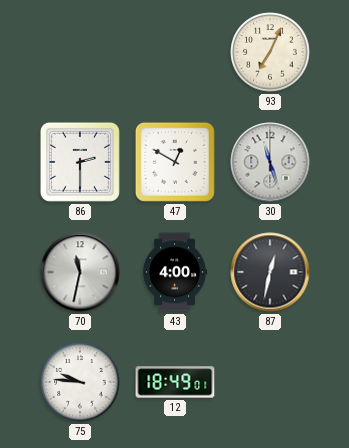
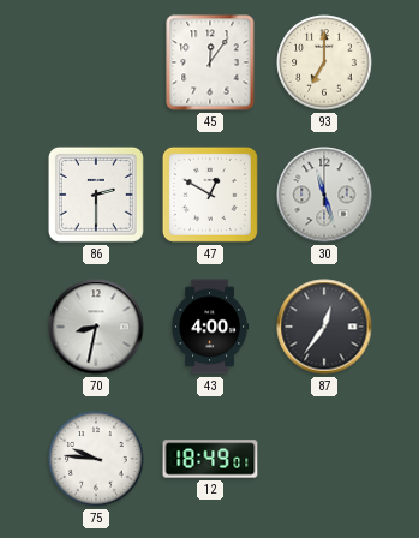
45: none -> 12:06
93: 7:04 -> 7:00
70: 11:32 -> 8:32
87: 12:32 -> 12:36
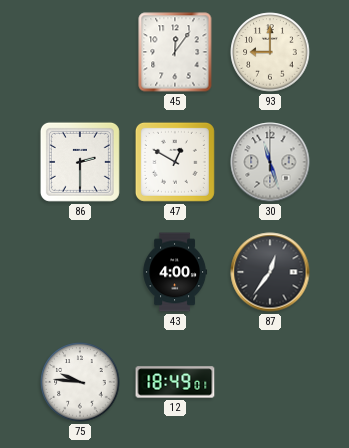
93: 7:00 -> 9:00
70: 8:32 -> none
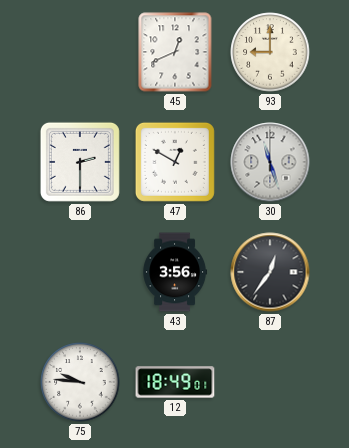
45: 12:06 -> 12:41
43: 4:00 -> 3:56
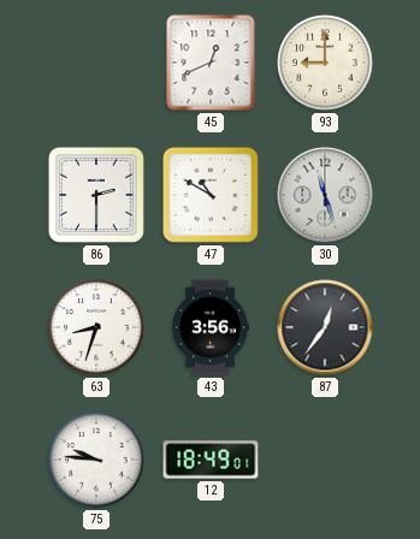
47: 12:50 -> 10:50
63: none -> 8:33
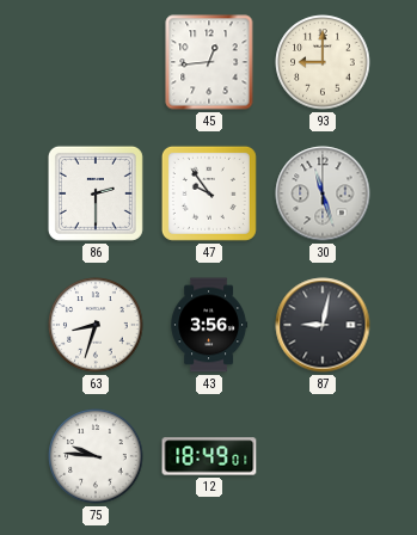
45: 12:41 -> 12:44
47: 10:50 -> 9:54
87: 12:36 -> 9:02
